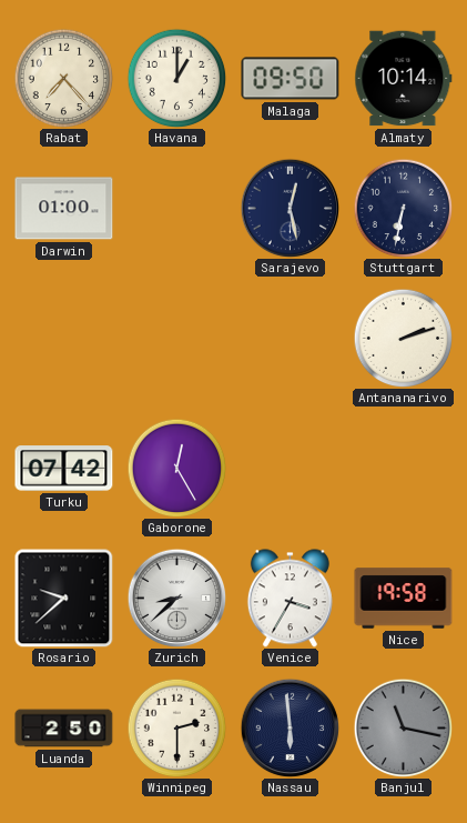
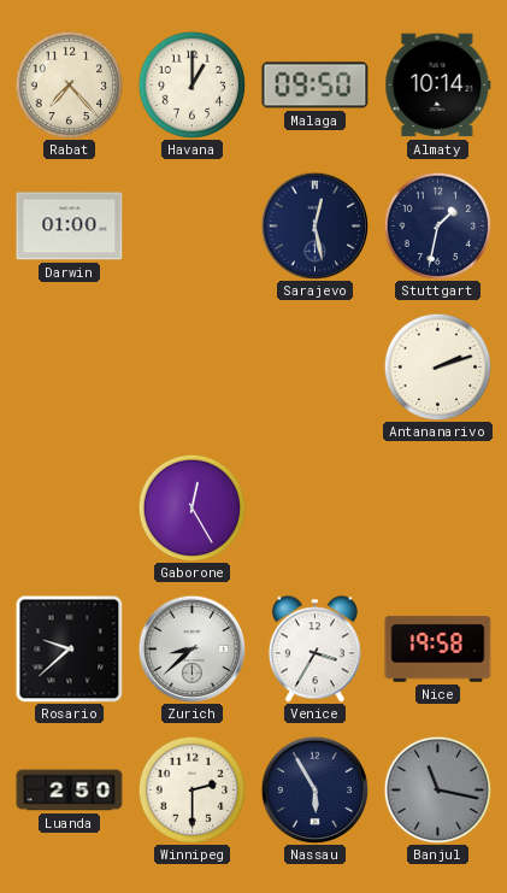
Stuttgart: 6:32 -> 1:32
Turku: 07:42 -> none
Nassau: 5:59 -> 5:55
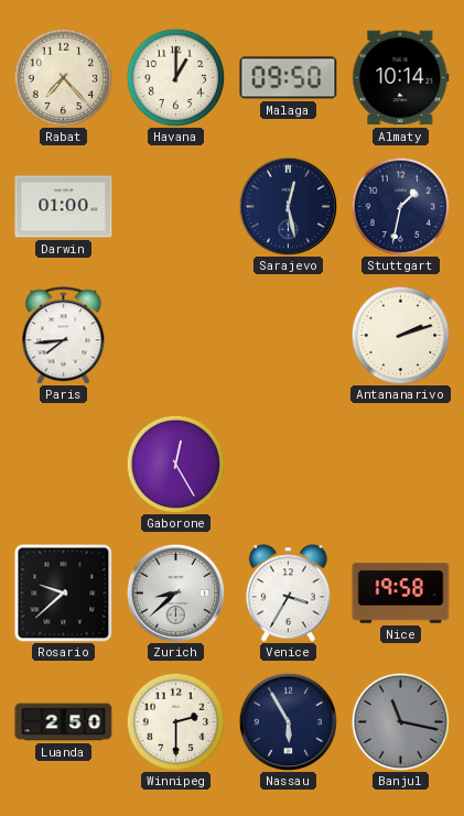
Paris: none -> 7:44
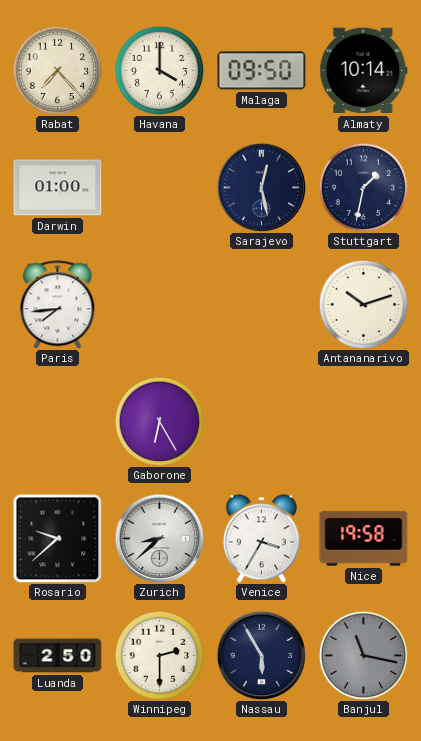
Havana: 1:00 -> 4:00
Antananarivo: 2:12 -> 10:12
Gaborone: 12:25 -> 6:25
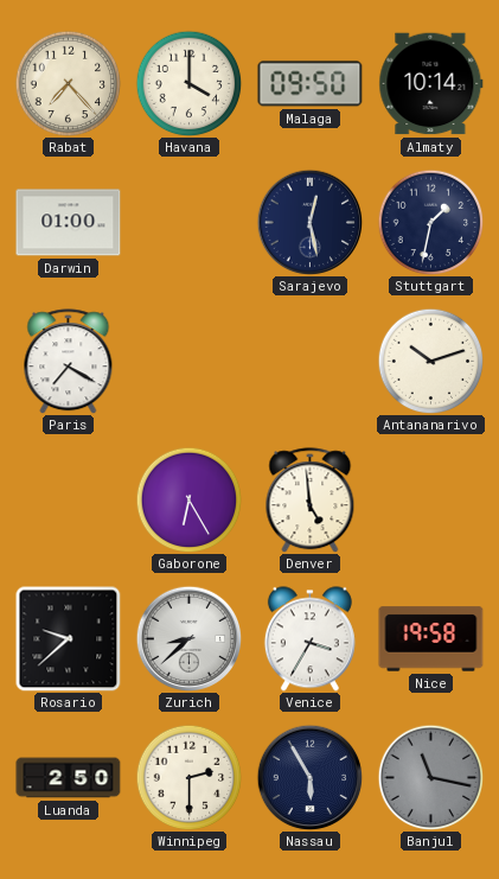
Paris: 7:44 -> 7:20
Denver: none -> 4:59
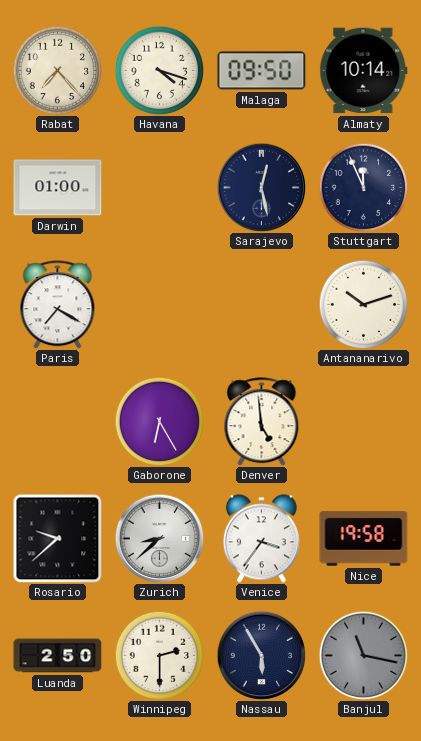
Havana: 4:00 -> 4:18
Stuttgart: 1:32 -> 11:56
Venice: 3:35 -> 3:36
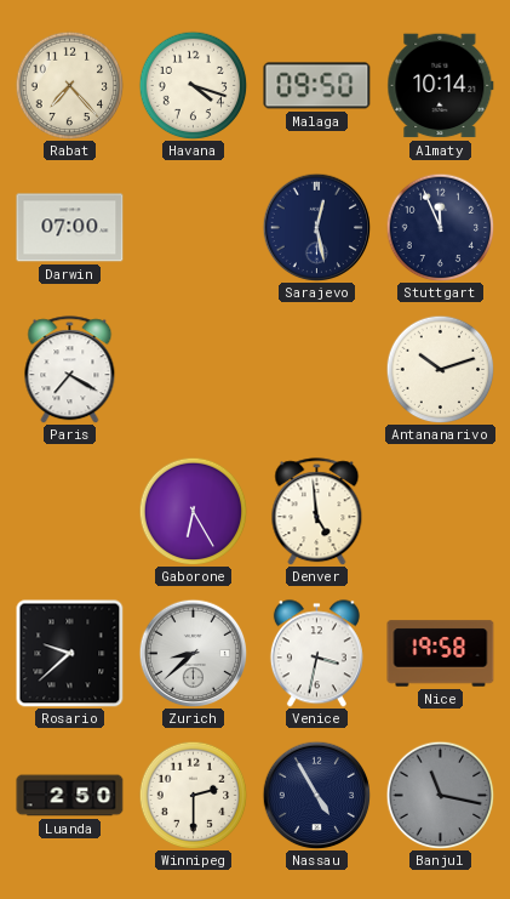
Darwin: 01:00 -> 07:00
Venice: 3:36 -> 3:32
Nassau: 5:55 -> 4:55
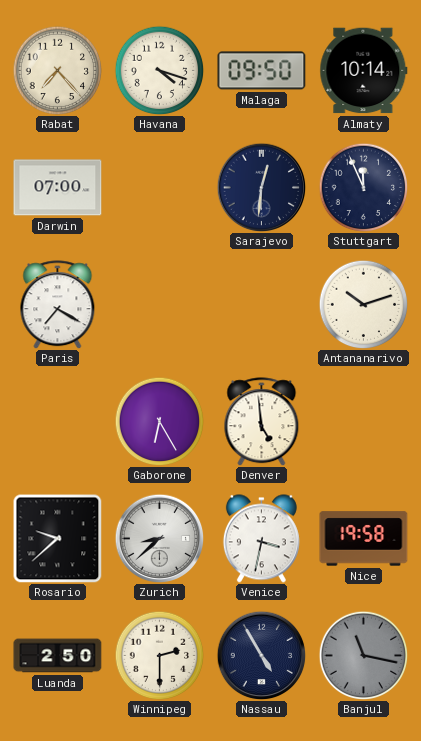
Sarajevo: 12:28 -> 12:31
